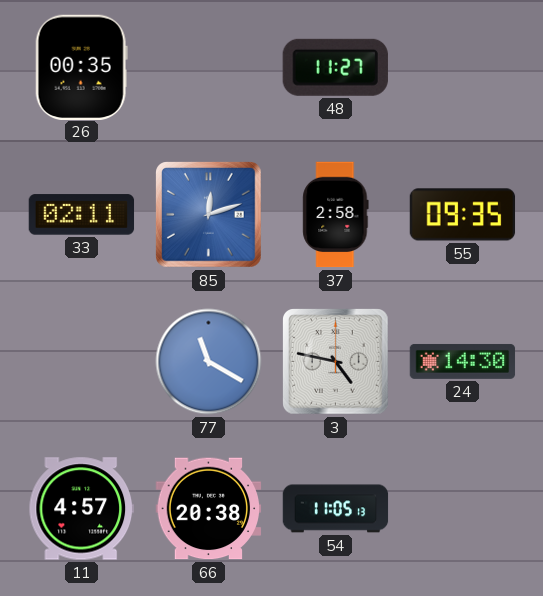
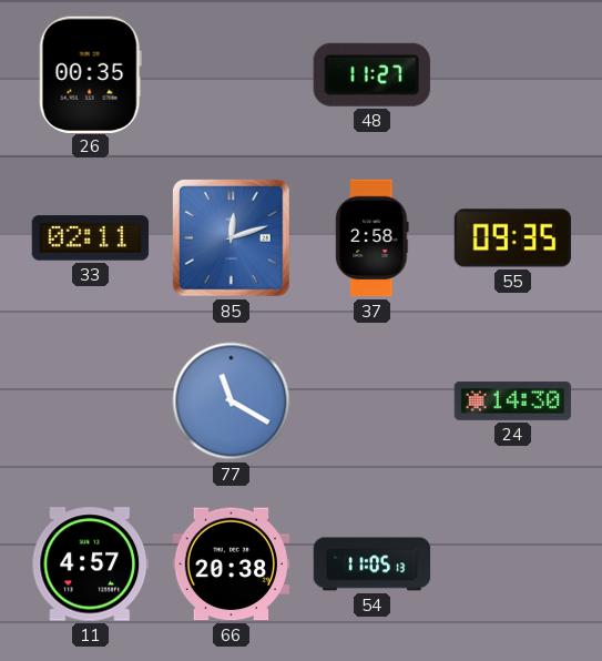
3: 4:47 -> none
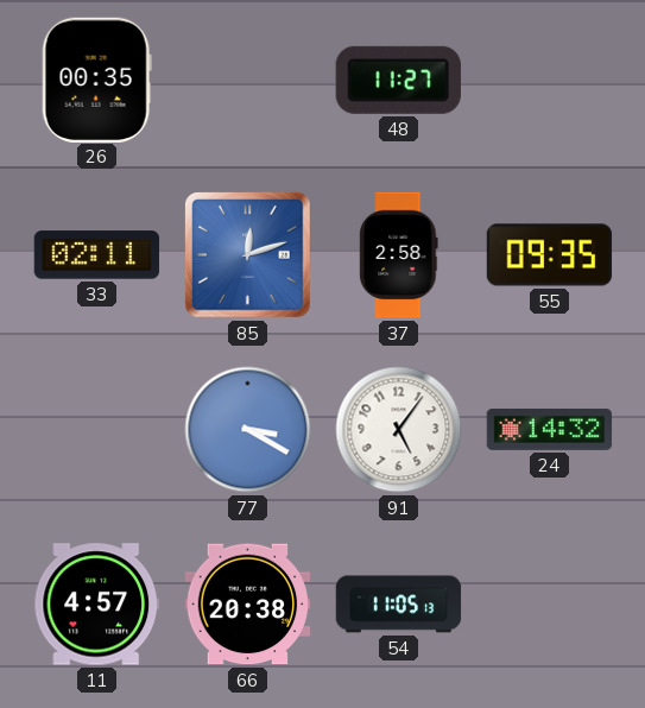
77: 11:20 -> 3:20
91: none -> 5:06
24: 14:30 -> 14:32
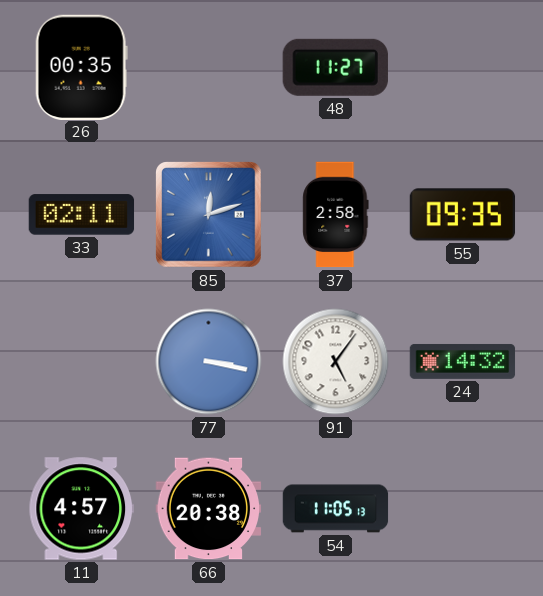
77: 3:20 -> 3:17
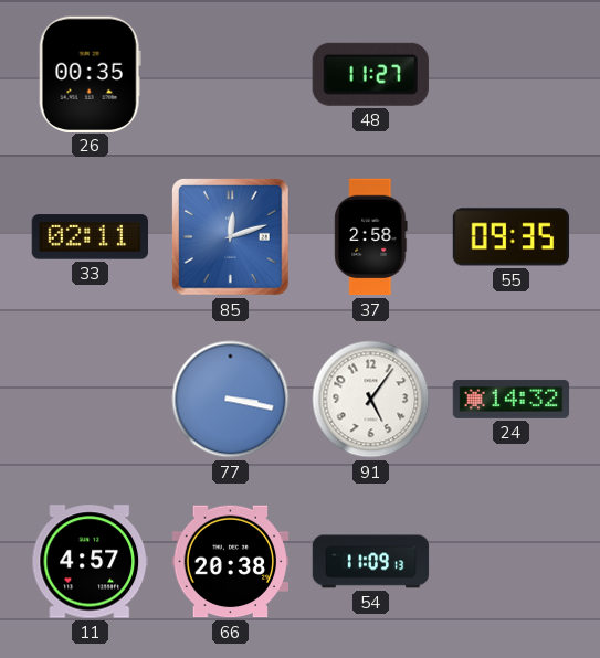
54: 11:05 -> 11:09
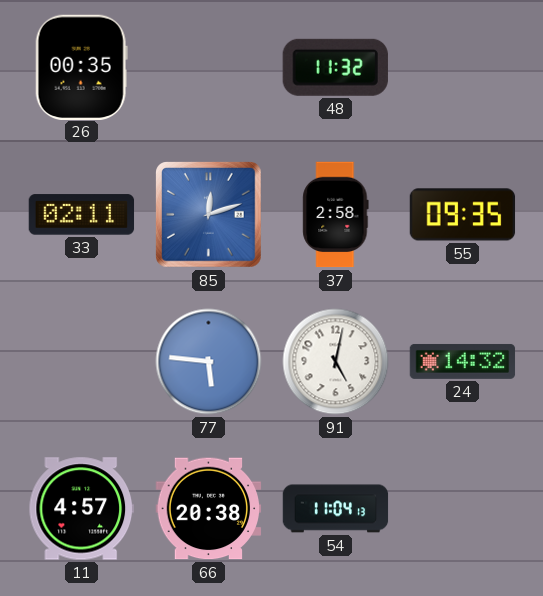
48: 11:27 -> 11:32
77: 3:17 -> 5:46
91: 5:06 -> 5:02
54: 11:09 -> 11:04
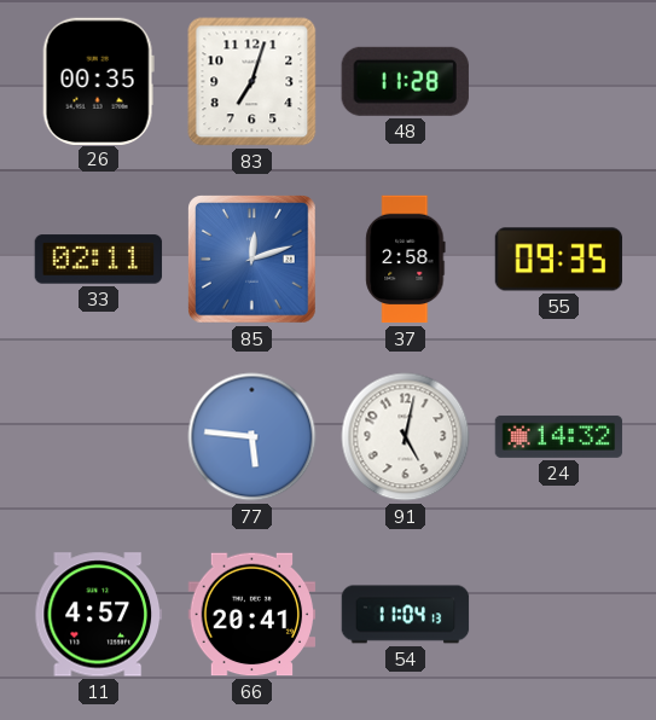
83: none -> 7:03
48: 11:32 -> 11:28
66: 20:38 -> 20:41
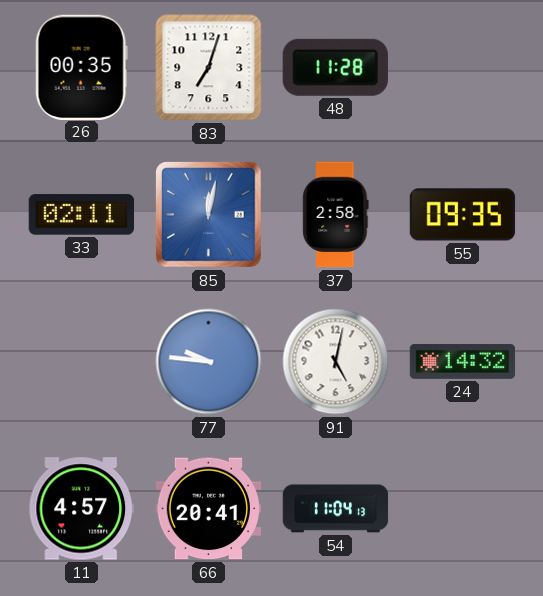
85: 12:12 -> 12:02
77: 5:46 -> 9:46
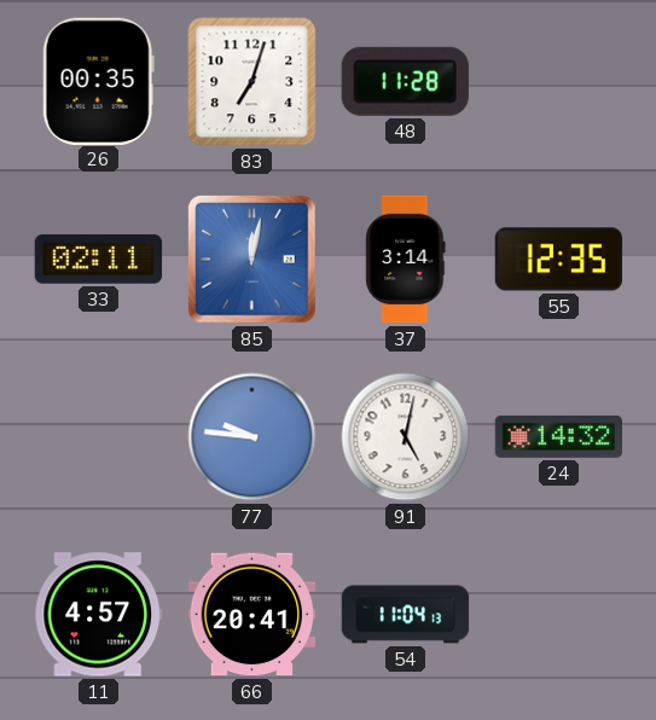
37: 2:58 -> 3:14
55: 09:35 -> 12:35
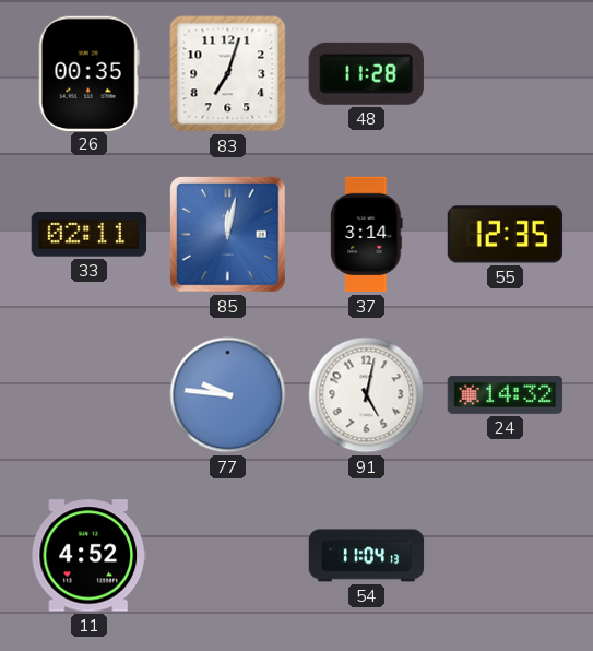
11: 4:57 -> 4:52
66: 20:41 -> none
